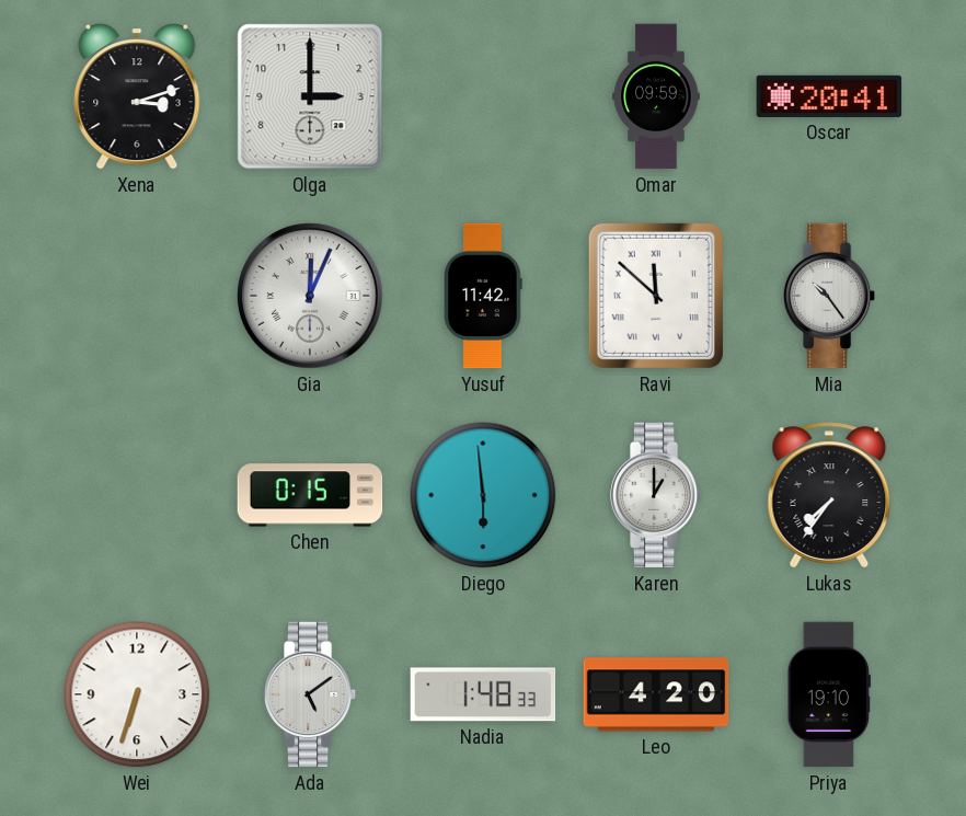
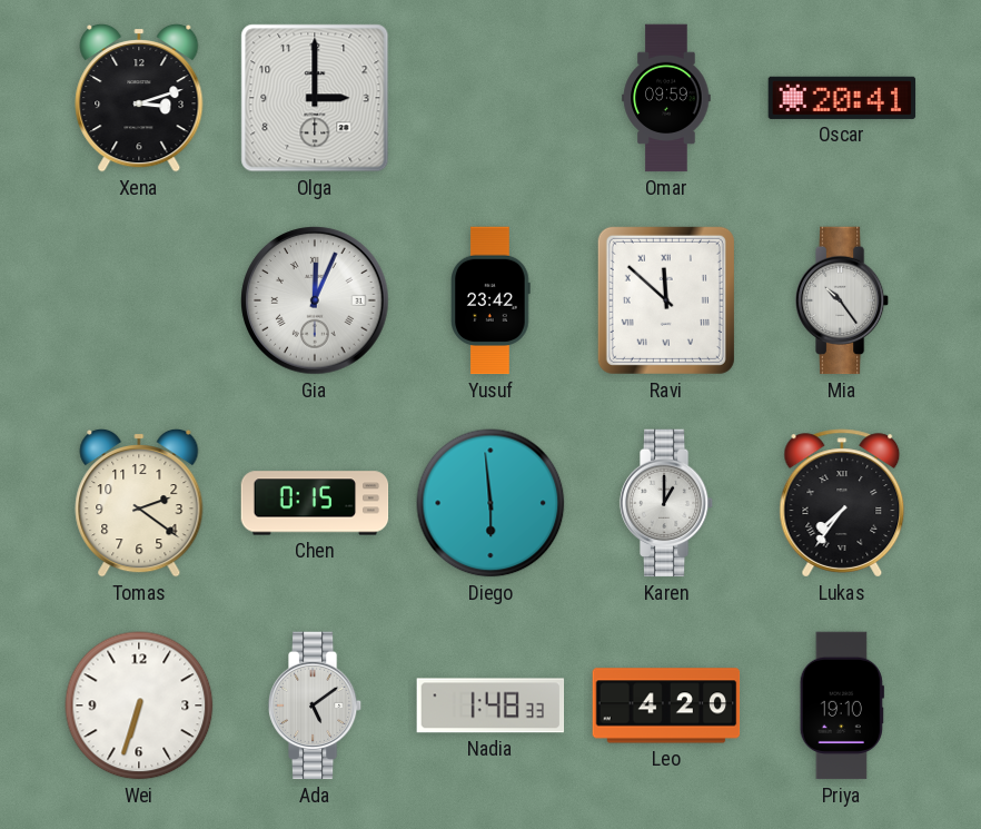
Yusuf: 11:42 -> 23:42
Tomas: none -> 2:21
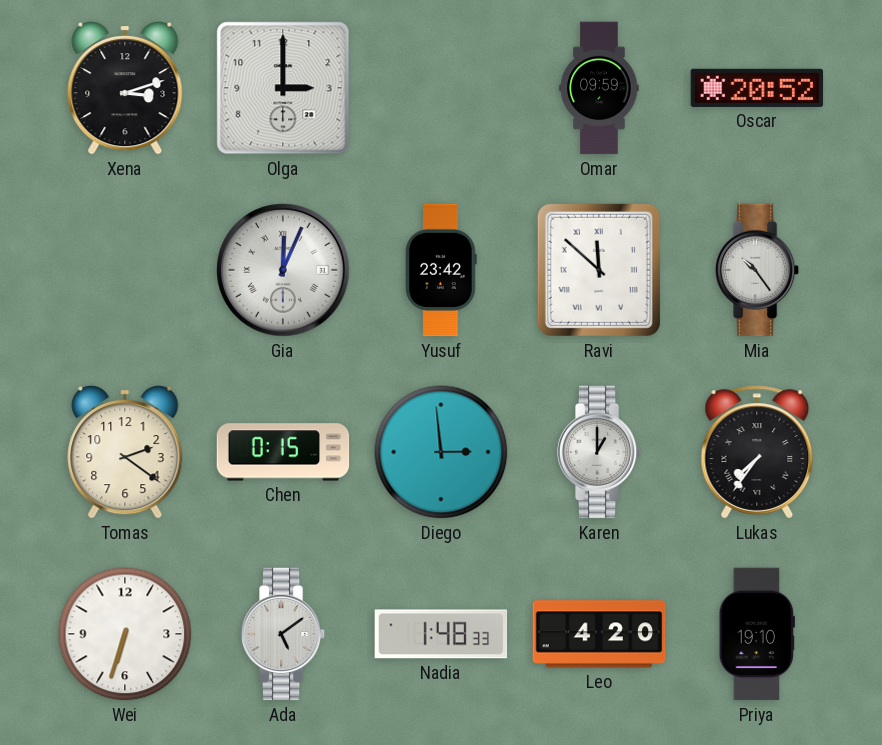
Oscar: 20:41 -> 20:52
Diego: 5:59 -> 2:59
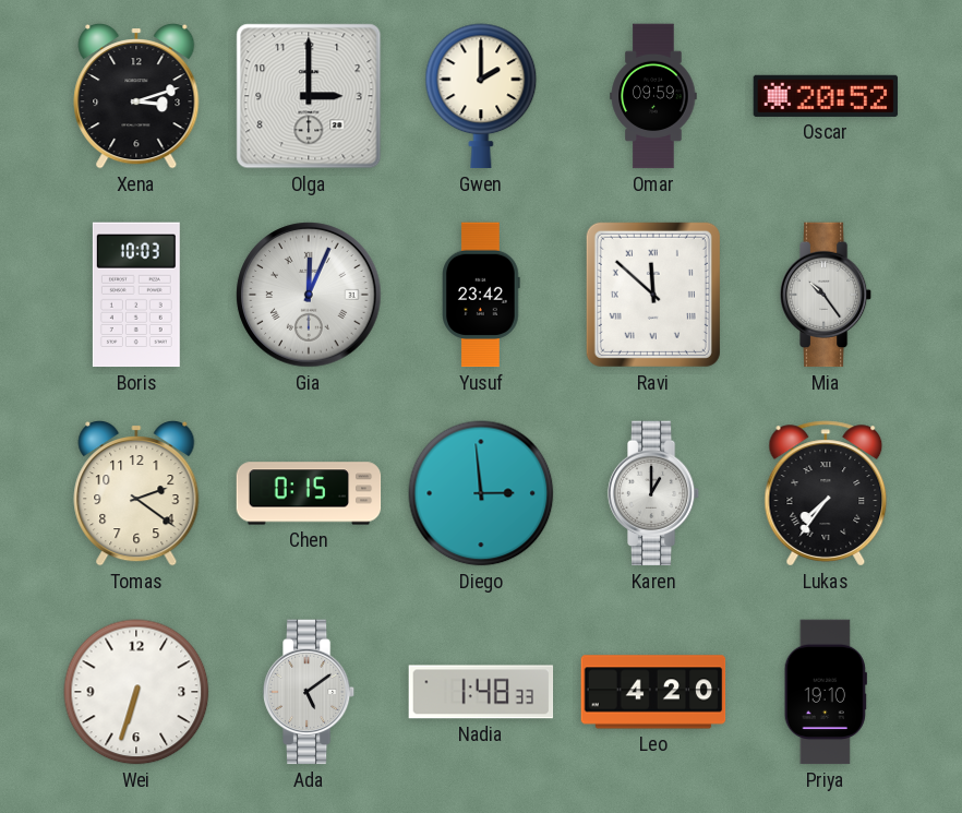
Gwen: none -> 2:00
Boris: none -> 10:03
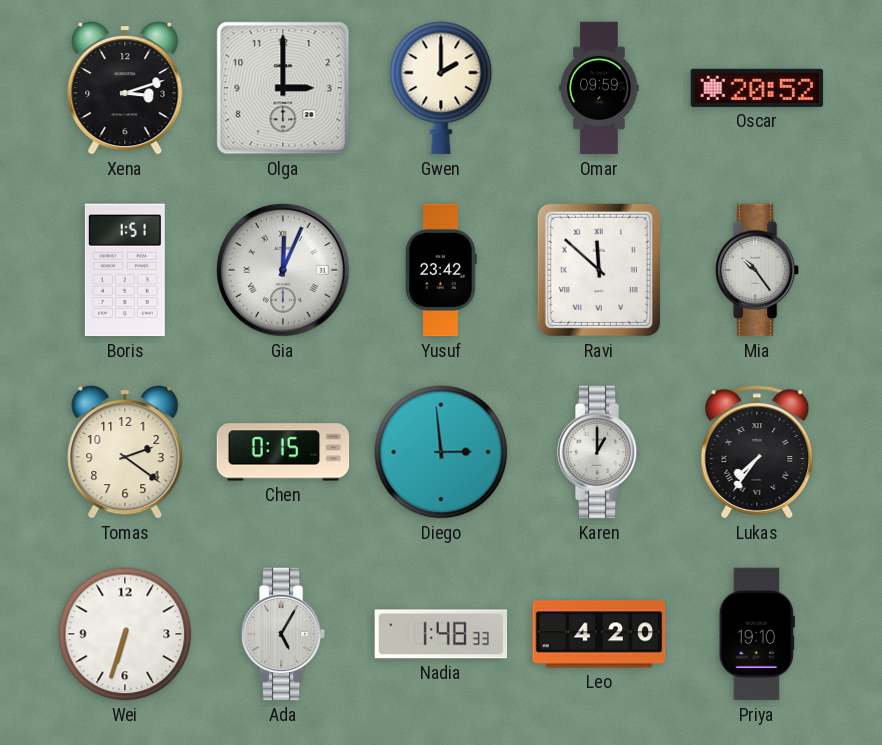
Boris: 10:03 -> 1:51
Ada: 5:09 -> 5:05
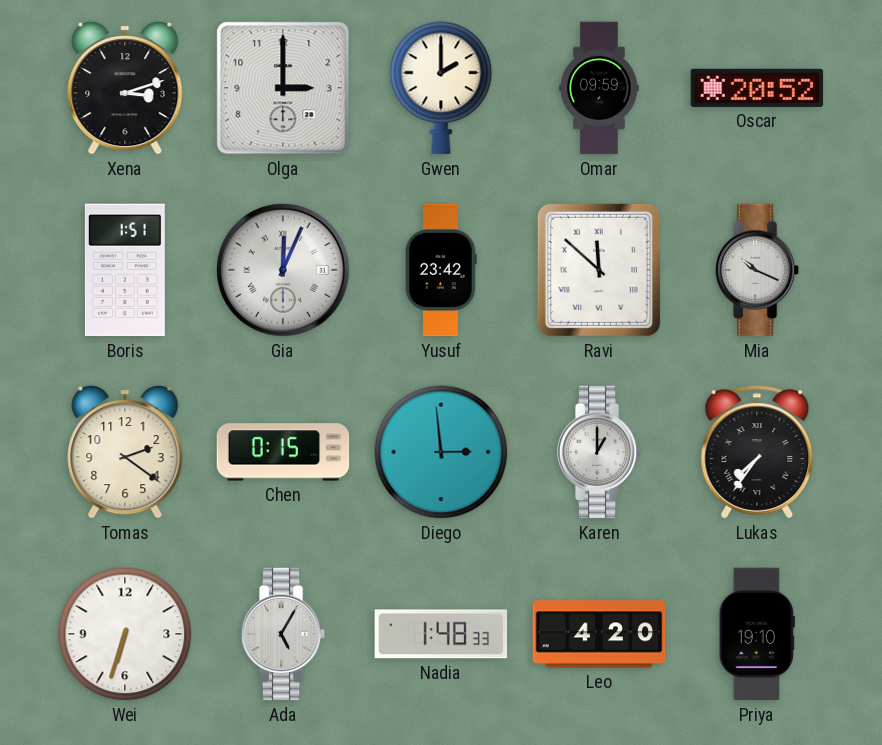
Mia: 10:24 -> 10:19
